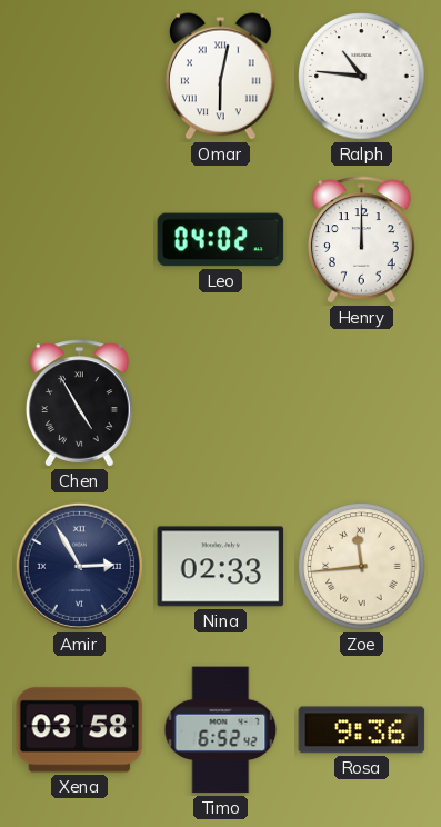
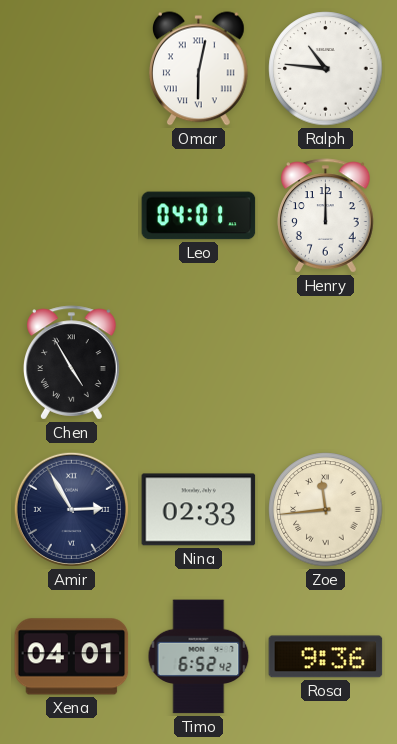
Leo: 04:02 -> 04:01
Xena: 03:58 -> 04:01
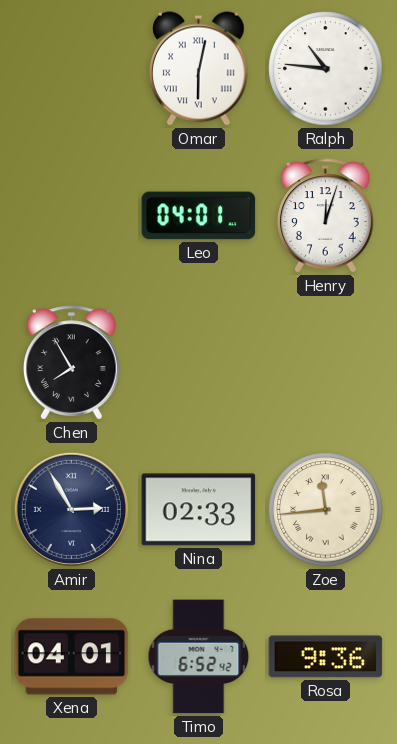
Henry: 12:00 -> 12:03
Chen: 4:55 -> 7:55
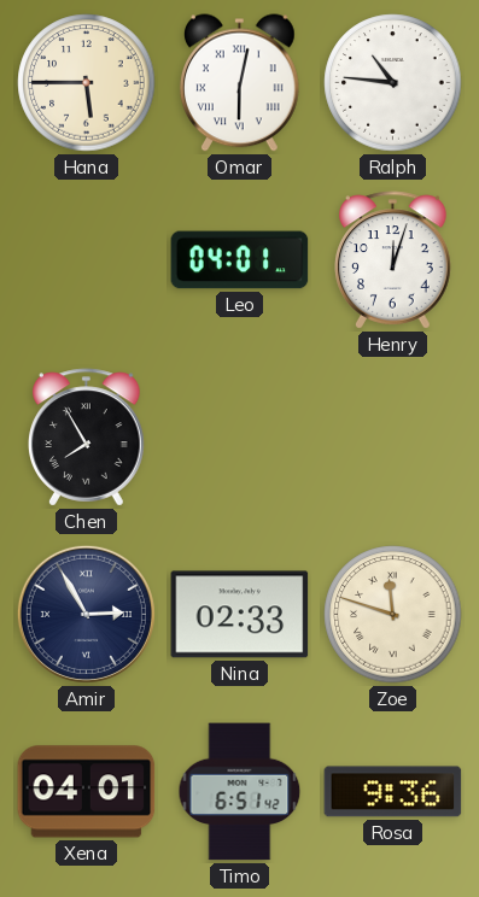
Hana: none -> 5:45
Zoe: 11:44 -> 11:48
Timo: 6:52 -> 6:51
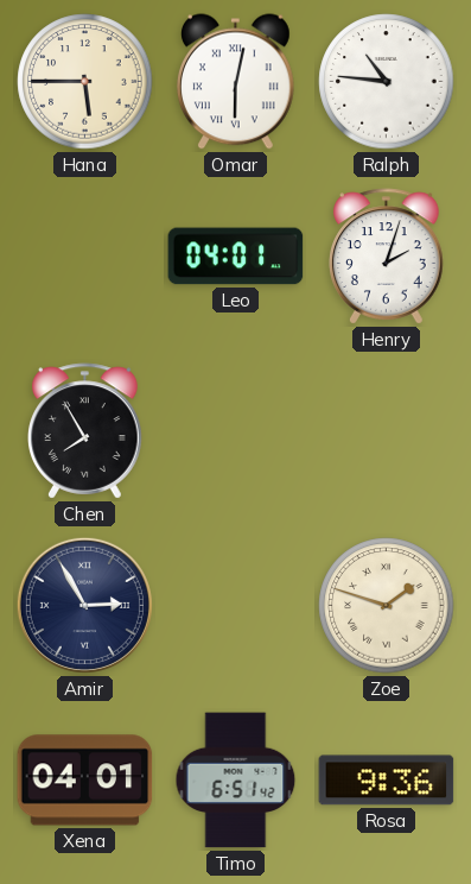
Henry: 12:03 -> 2:03
Nina: 02:33 -> none
Zoe: 11:48 -> 1:48
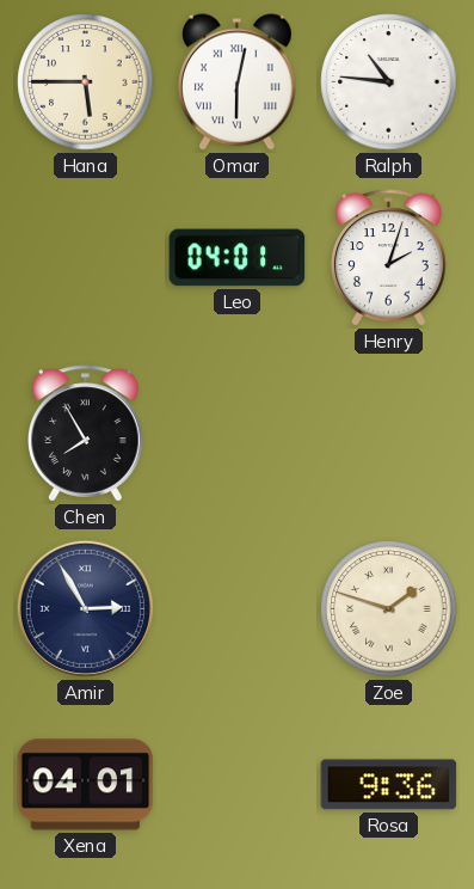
Timo: 6:51 -> none
